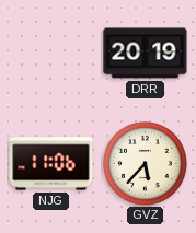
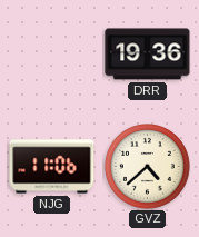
DRR: 20:19 -> 19:36
GVZ: 5:37 -> 4:38
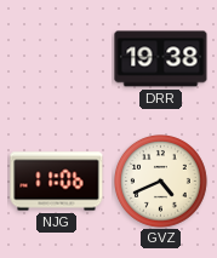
DRR: 19:36 -> 19:38
GVZ: 4:38 -> 4:41
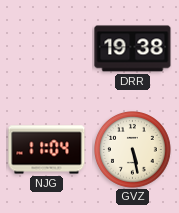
NJG: 11:06 -> 11:04
GVZ: 4:41 -> 5:28
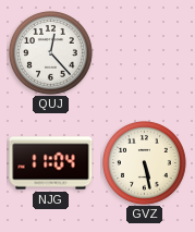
QUJ: none -> 12:23
DRR: 19:38 -> none
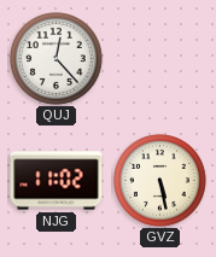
NJG: 11:04 -> 11:02
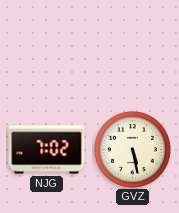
QUJ: 12:23 -> none
NJG: 11:02 -> 7:02
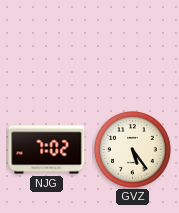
GVZ: 5:28 -> 5:24
